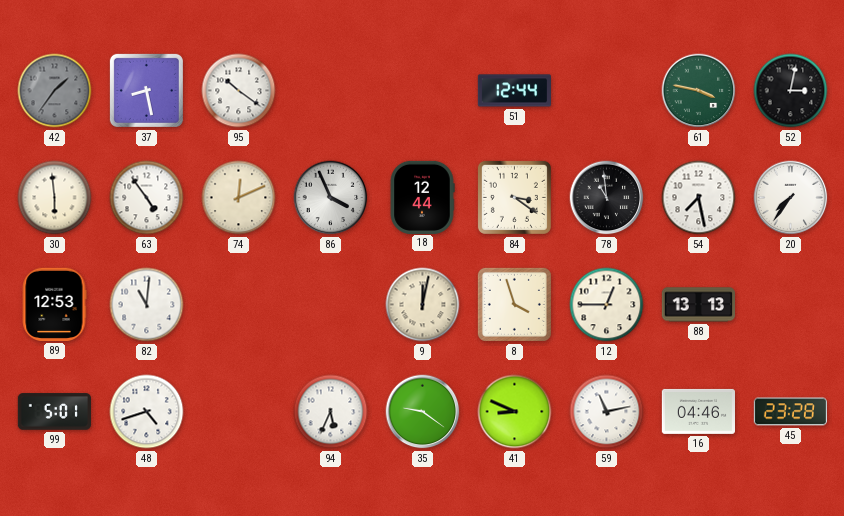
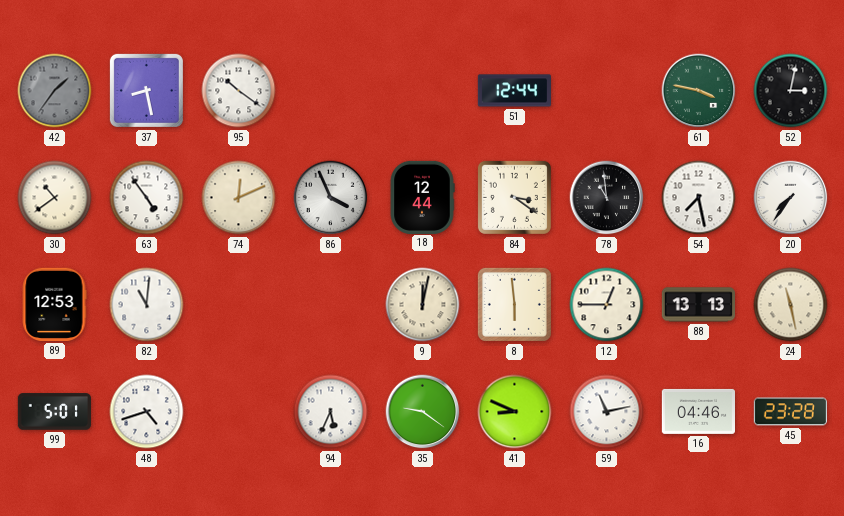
30: 5:59 -> 10:39
8: 3:57 -> 5:59
24: none -> 11:28
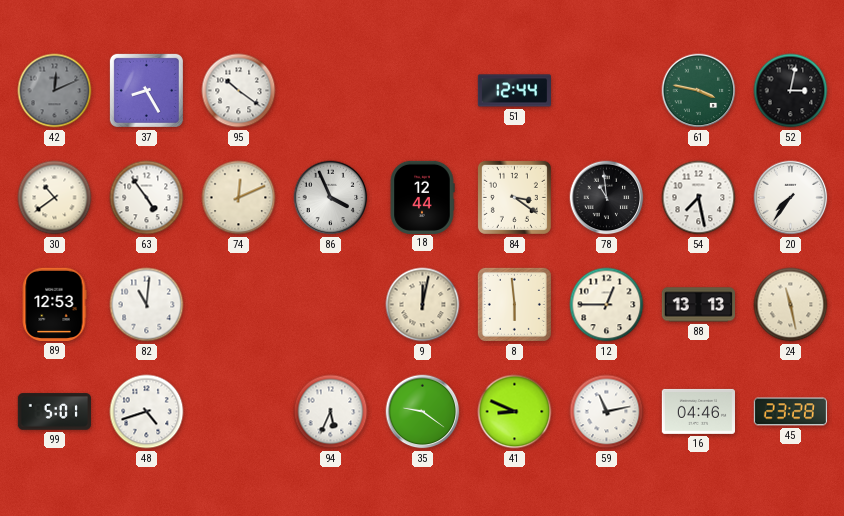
42: 1:36 -> 12:11
37: 8:28 -> 8:25
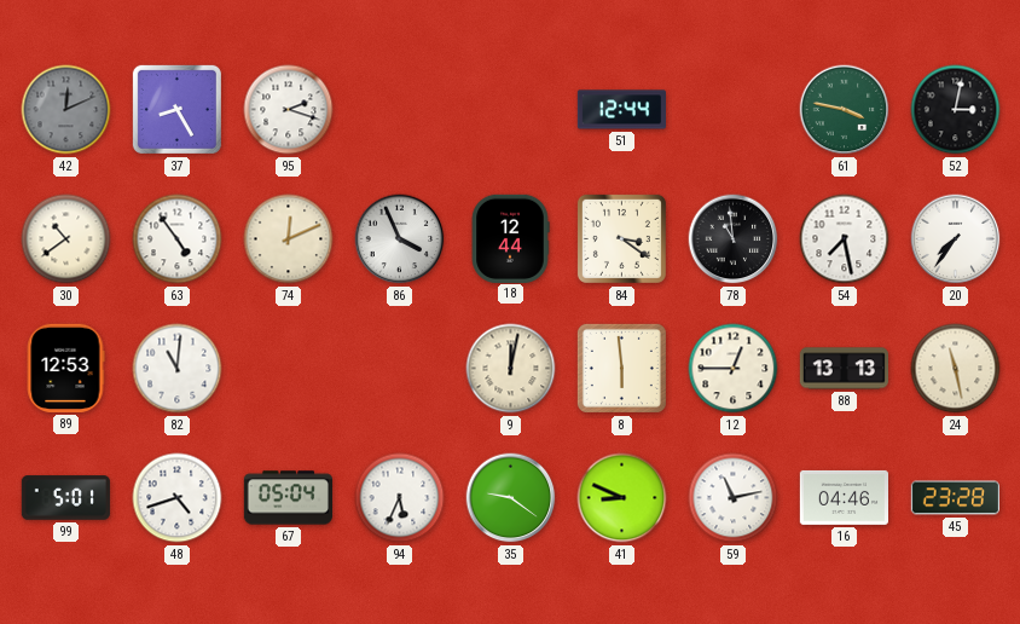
95: 10:21 -> 2:18
67: none -> 05:04
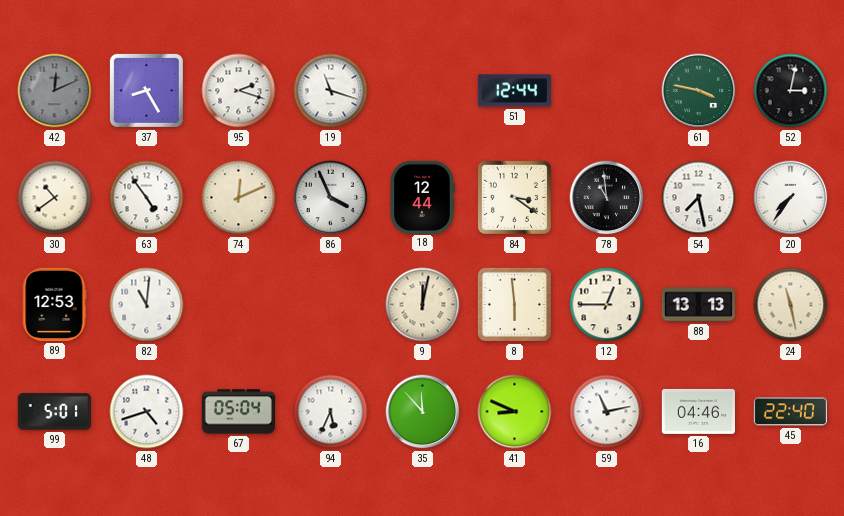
19: none -> 11:18
35: 9:21 -> 11:53
45: 23:28 -> 22:40
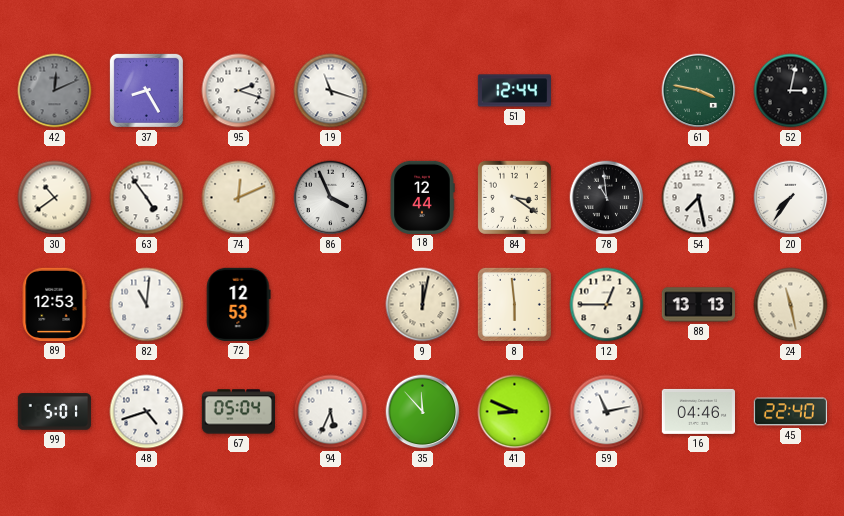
72: none -> 12:53
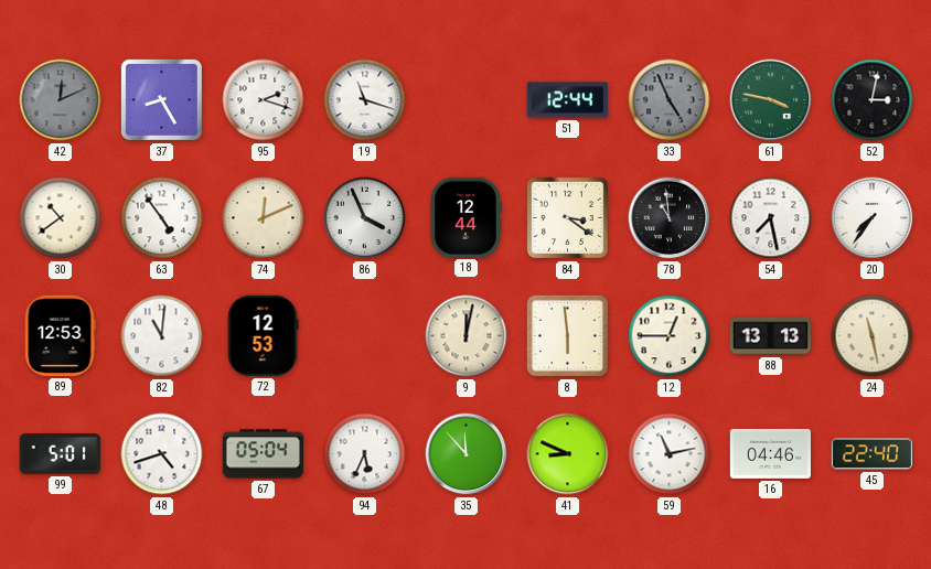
33: none -> 4:56
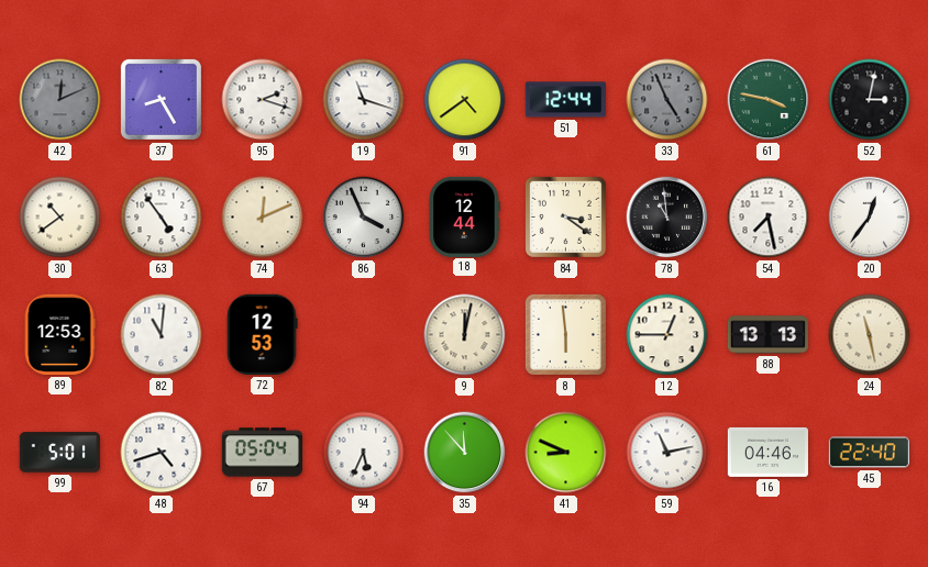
91: none -> 4:39
20: 7:36 -> 12:36
